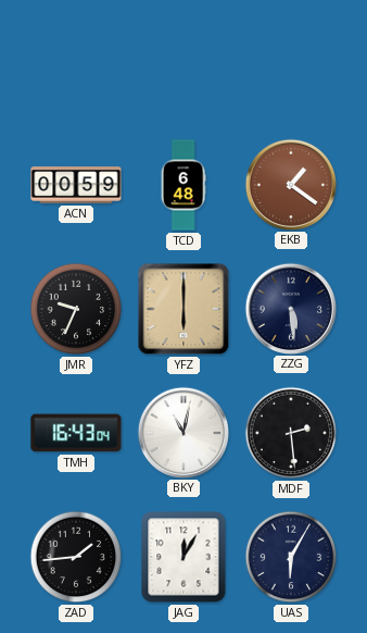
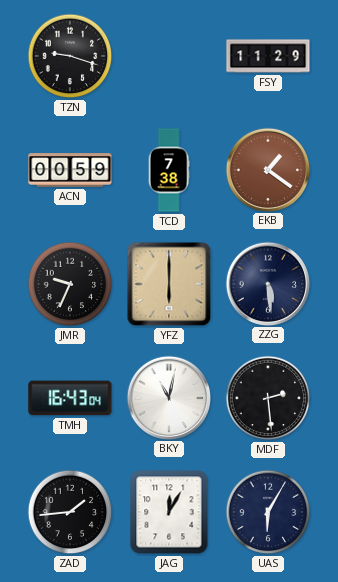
TZN: none -> 9:18
FSY: none -> 11:29
TCD: 6:48 -> 7:38
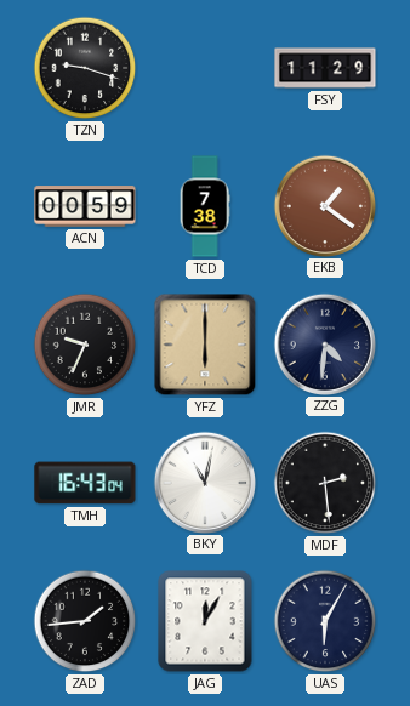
ZZG: 5:29 -> 4:31
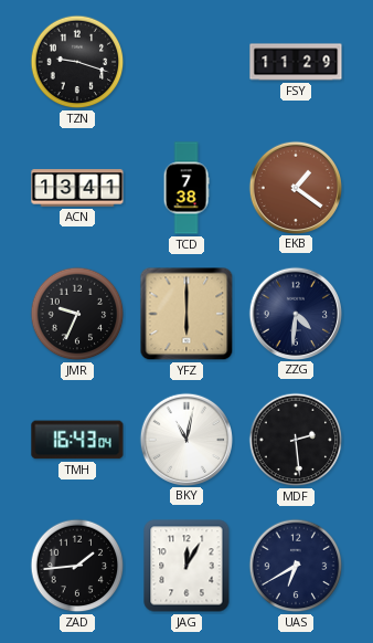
ACN: 00:59 -> 13:41
UAS: 6:05 -> 6:40
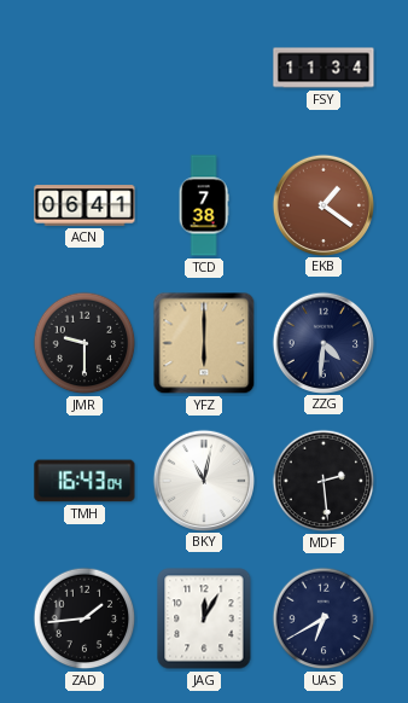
TZN: 9:18 -> none
FSY: 11:29 -> 11:34
ACN: 13:41 -> 06:41
JMR: 9:34 -> 9:30
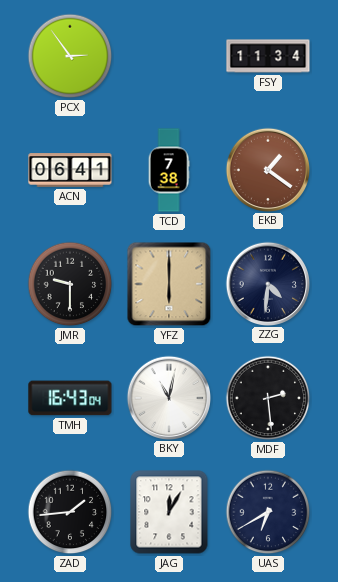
PCX: none -> 2:54
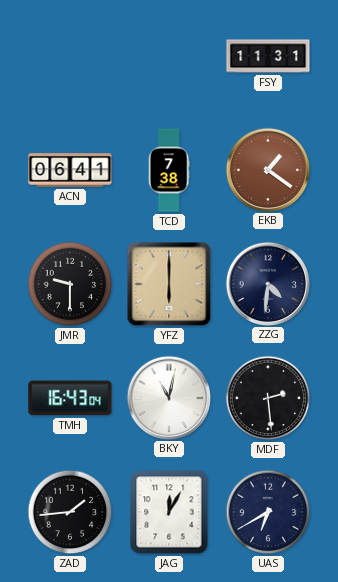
PCX: 2:54 -> none
FSY: 11:34 -> 11:31
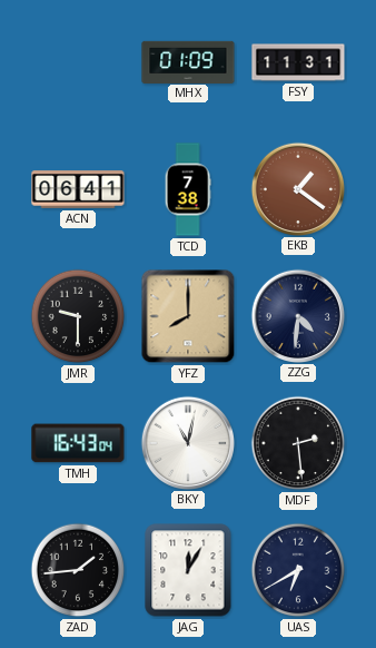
MHX: none -> 01:09
YFZ: 6:00 -> 8:00
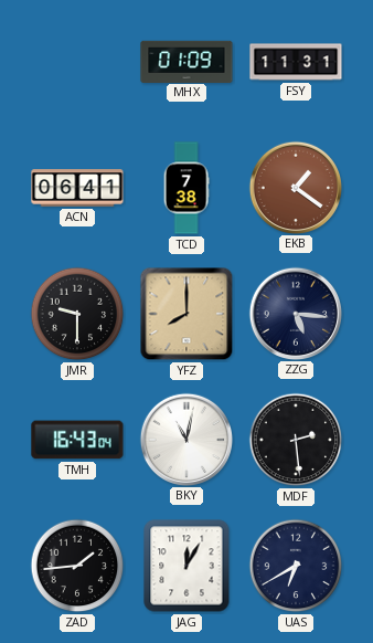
ZZG: 4:31 -> 5:16
